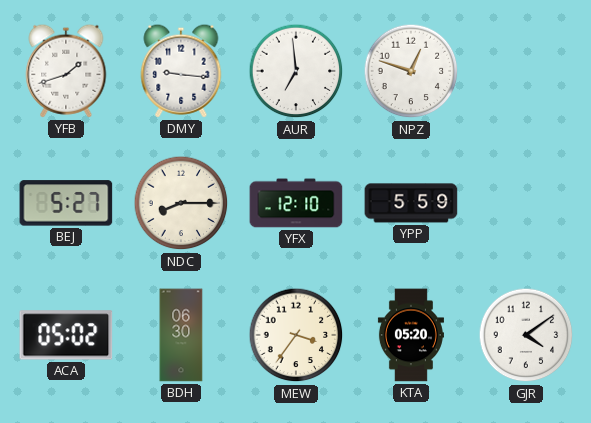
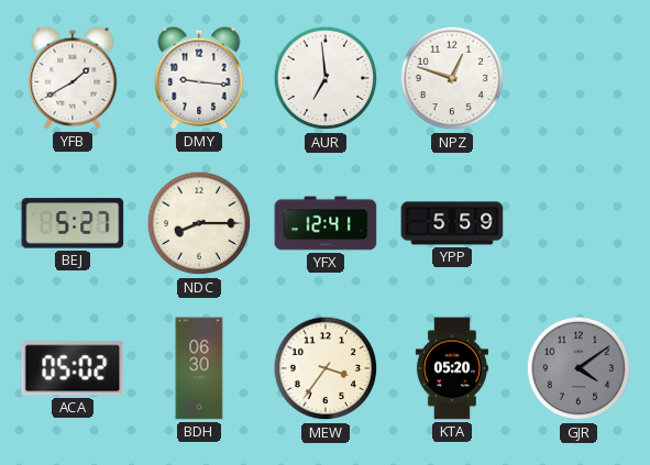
YFB: 1:42 -> 1:40
YFX: 12:10 -> 12:41
GJR dial: white -> grey
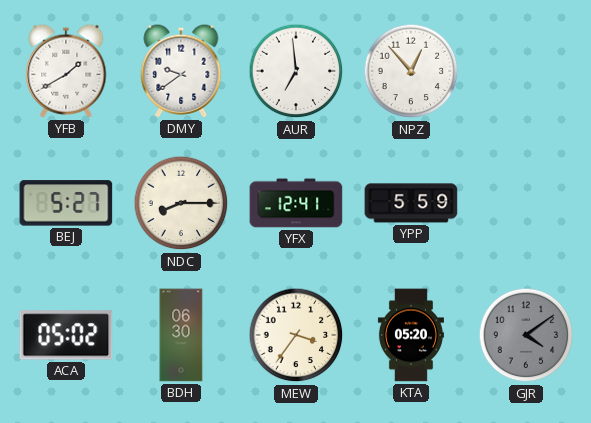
DMY: 9:16 -> 9:39
NPZ: 12:48 -> 12:53
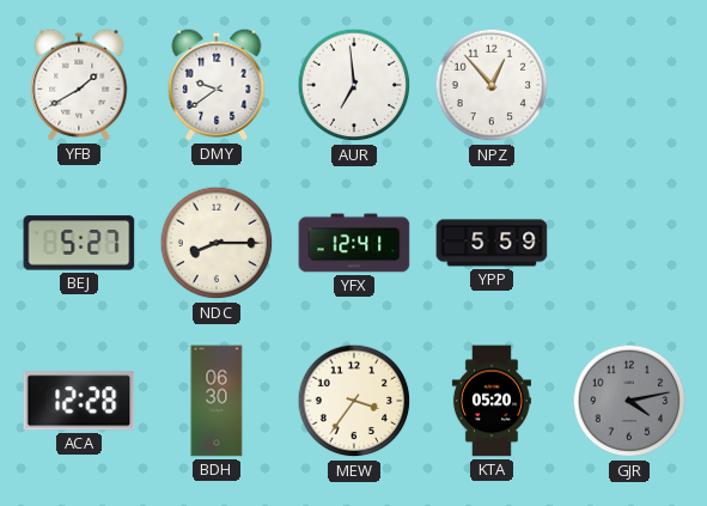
ACA: 05:02 -> 12:28
GJR: 4:09 -> 4:13
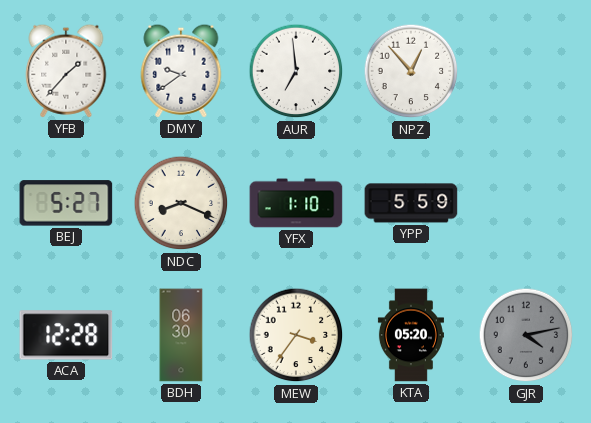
YFB: 1:40 -> 1:37
NDC: 8:15 -> 8:19
YFX: 12:41 -> 1:10
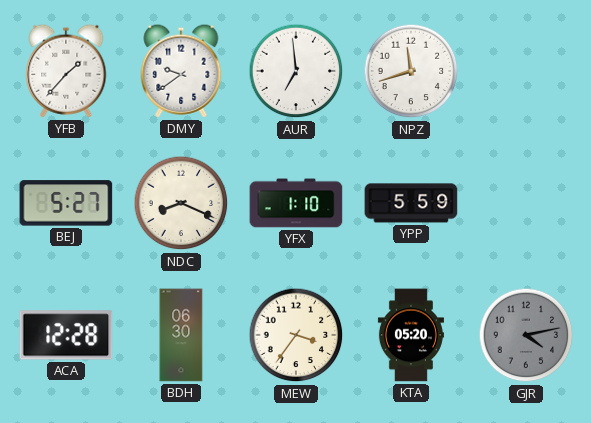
NPZ: 12:53 -> 11:42
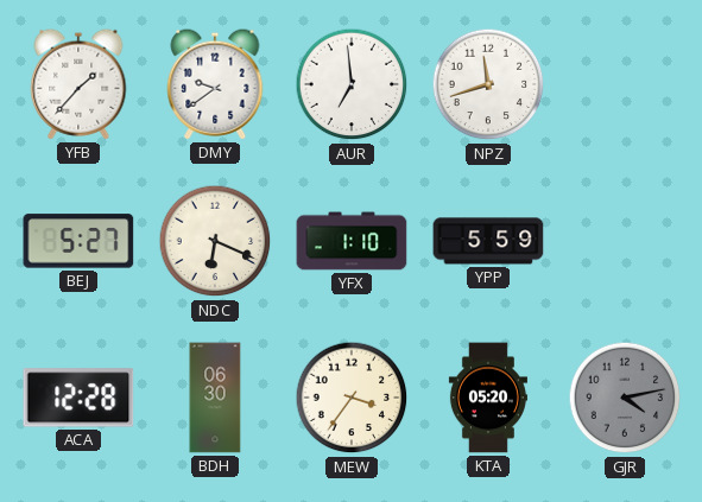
NDC: 8:19 -> 6:19
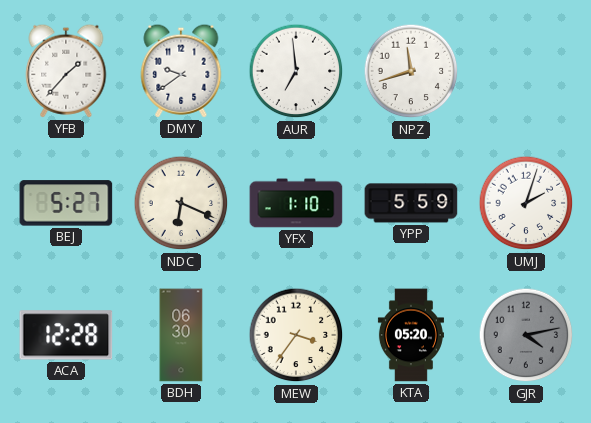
UMJ: none -> 2:03
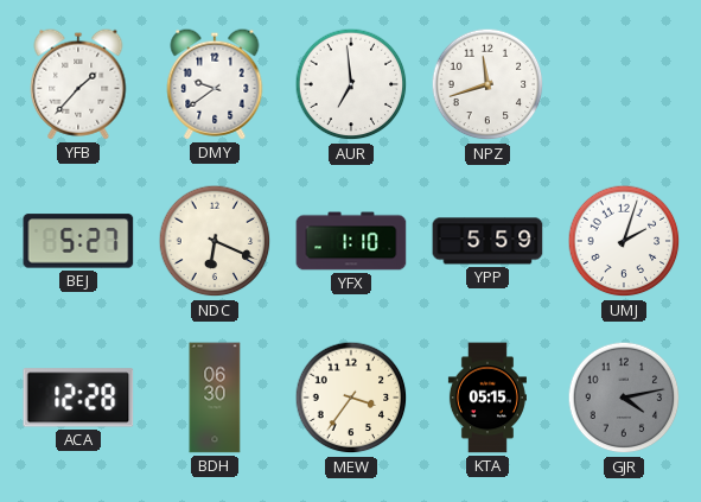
KTA: 05:20 -> 05:15
